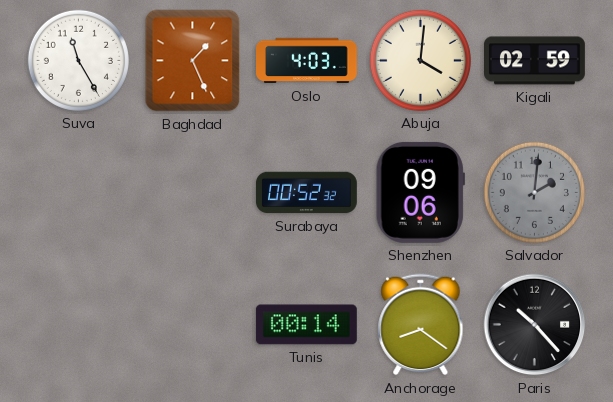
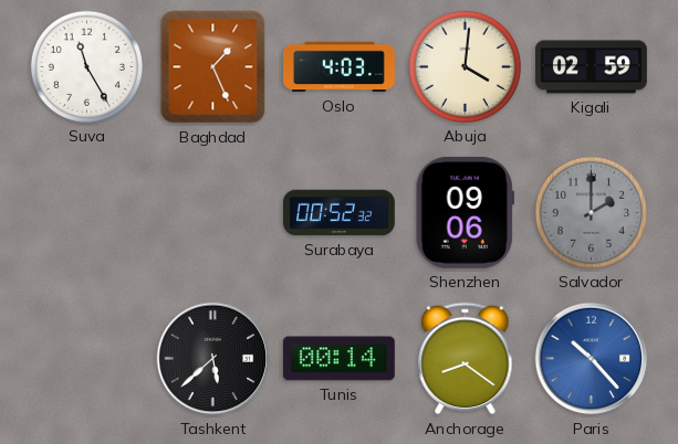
Salvador: 2:01 -> 2:00
Tashkent: none -> 5:38
Paris dial: black -> blue
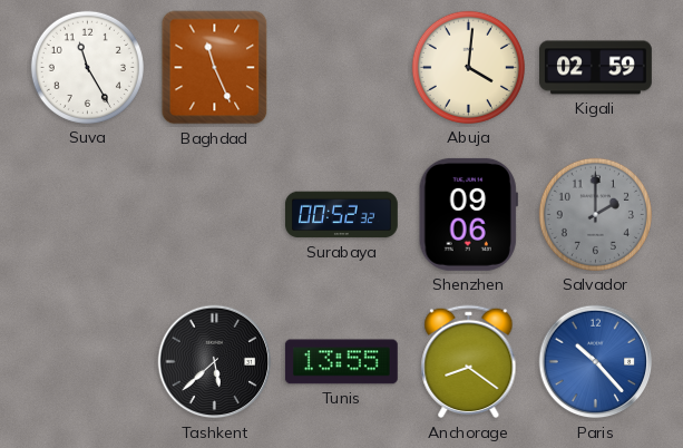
Baghdad: 1:26 -> 11:26
Oslo: 4:03 -> none
Tunis: 00:14 -> 13:55
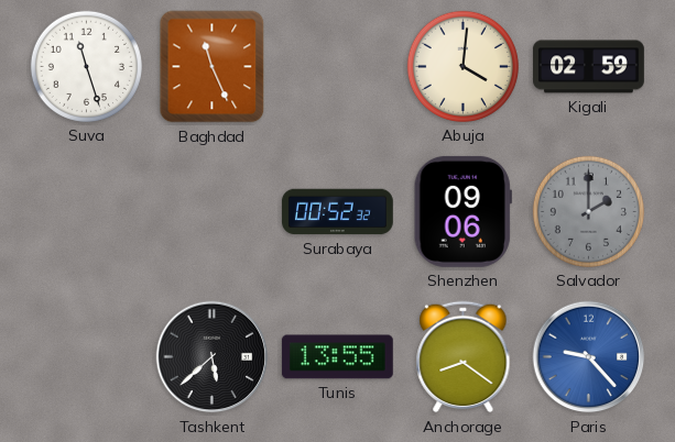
Suva: 11:25 -> 11:27
Paris: 10:23 -> 9:23
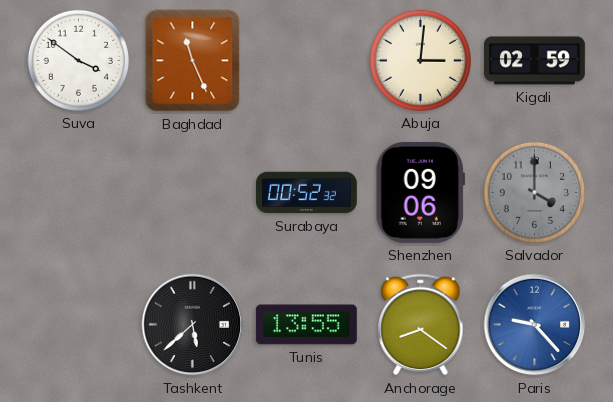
Suva: 11:27 -> 3:51
Abuja: 4:01 -> 3:01
Salvador: 2:00 -> 4:00
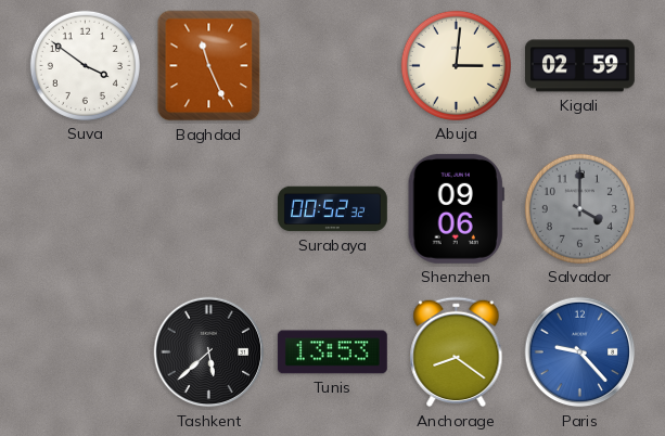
Tunis: 13:55 -> 13:53
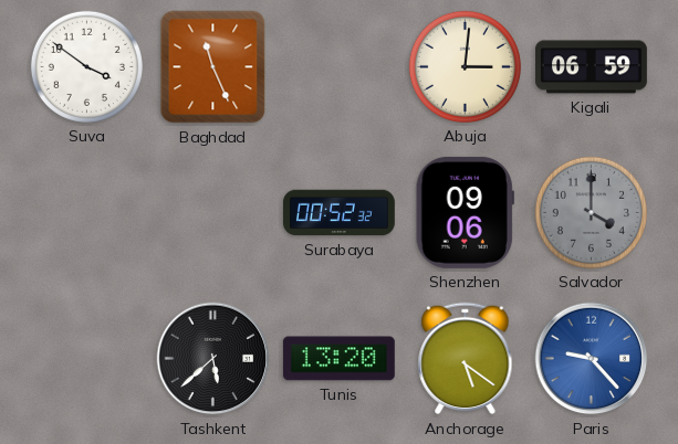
Kigali: 02:59 -> 06:59
Tunis: 13:53 -> 13:20
Anchorage: 8:21 -> 5:21
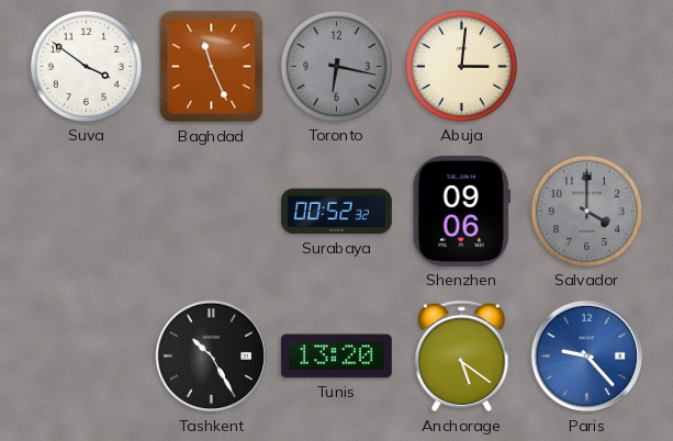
Toronto: none -> 6:17
Kigali: 06:59 -> none
Tashkent: 5:38 -> 10:25
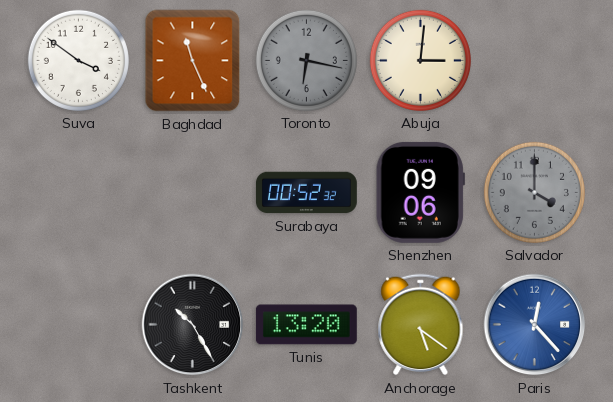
Paris: 9:23 -> 12:23
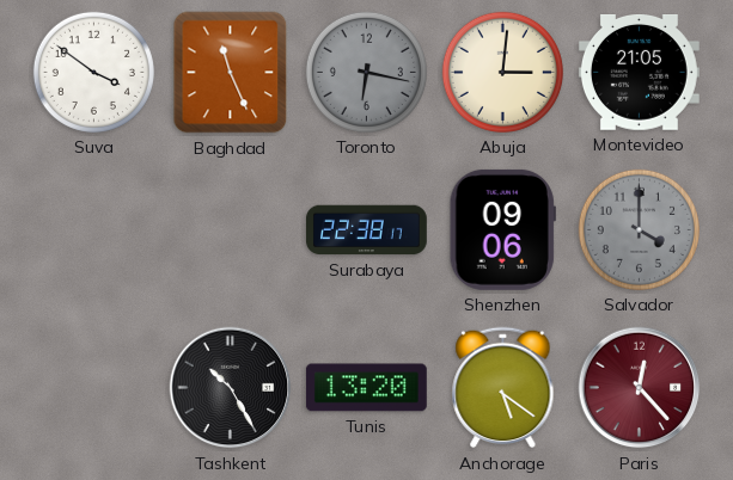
Montevideo: none -> 21:05
Surabaya: 00:52 -> 22:38
Paris dial: blue -> burgundy
